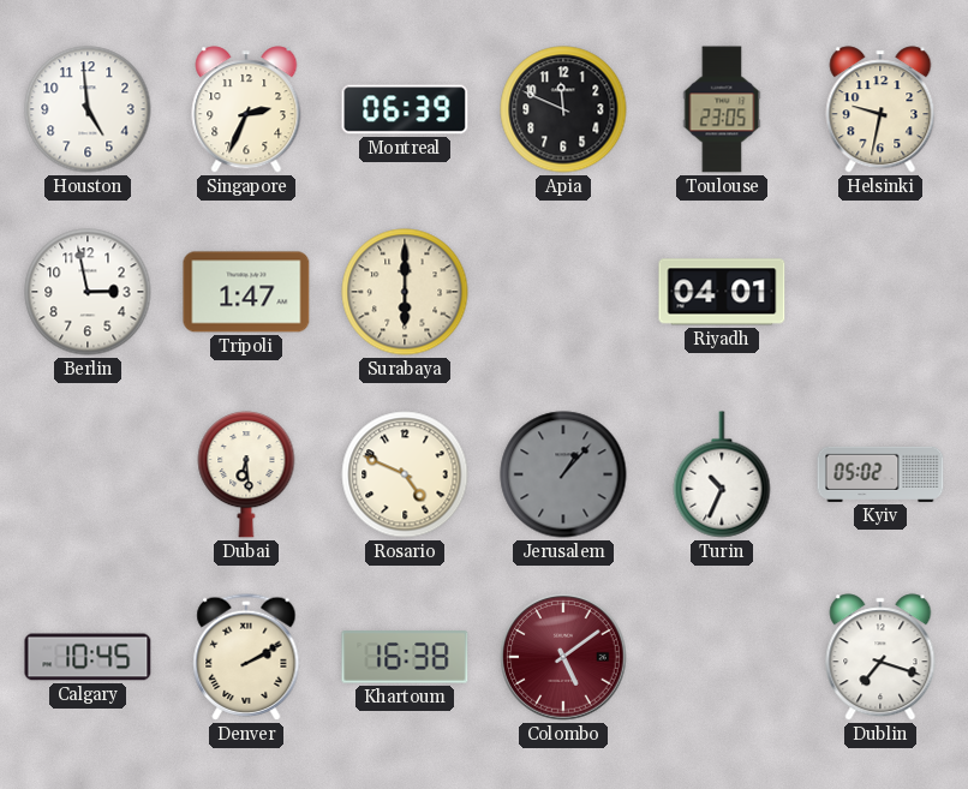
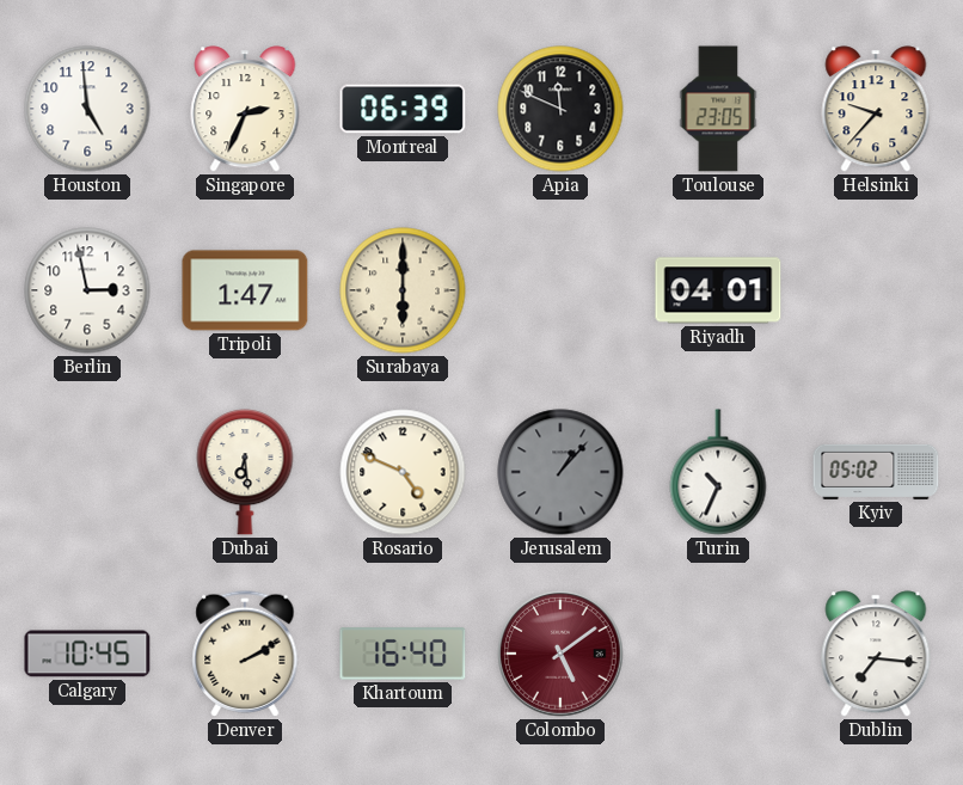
Helsinki: 9:32 -> 9:37
Khartoum: 16:38 -> 16:40
Dublin: 7:18 -> 7:16
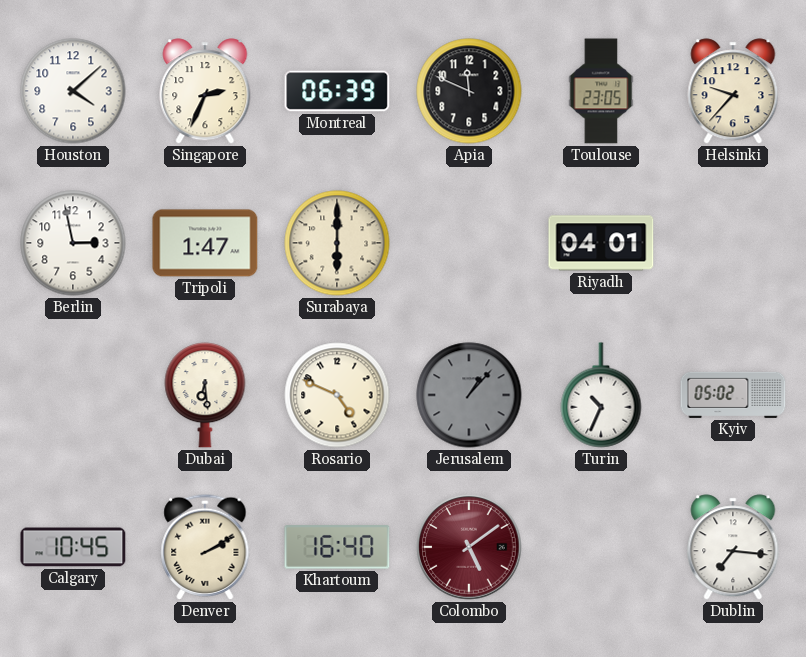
Houston: 4:59 -> 4:08
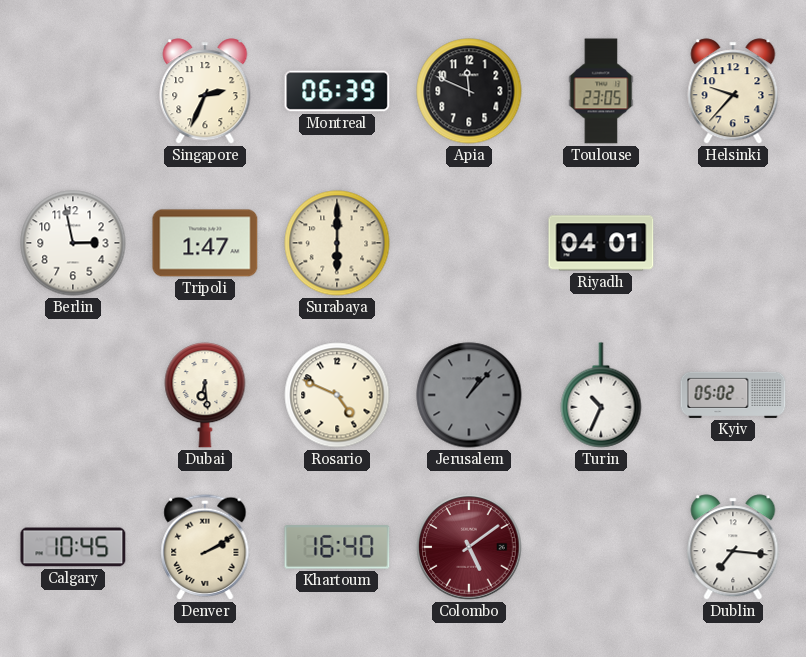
Houston: 4:08 -> none
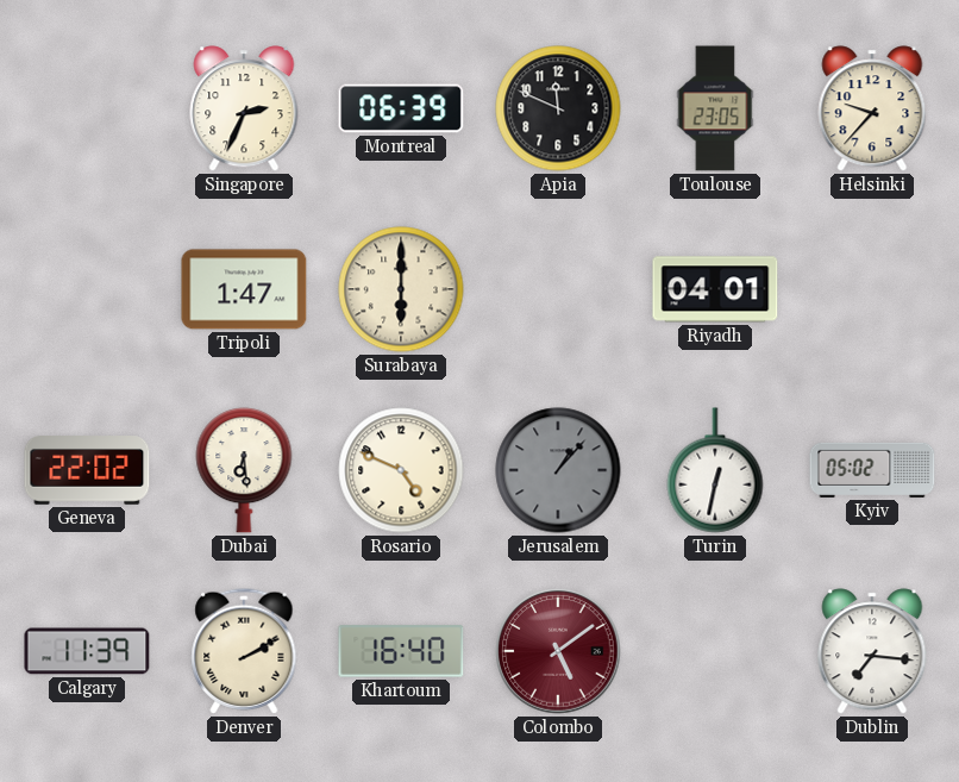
Berlin: 2:58 -> none
Geneva: none -> 22:02
Turin: 10:34 -> 12:32
Calgary: 10:45 -> 11:39
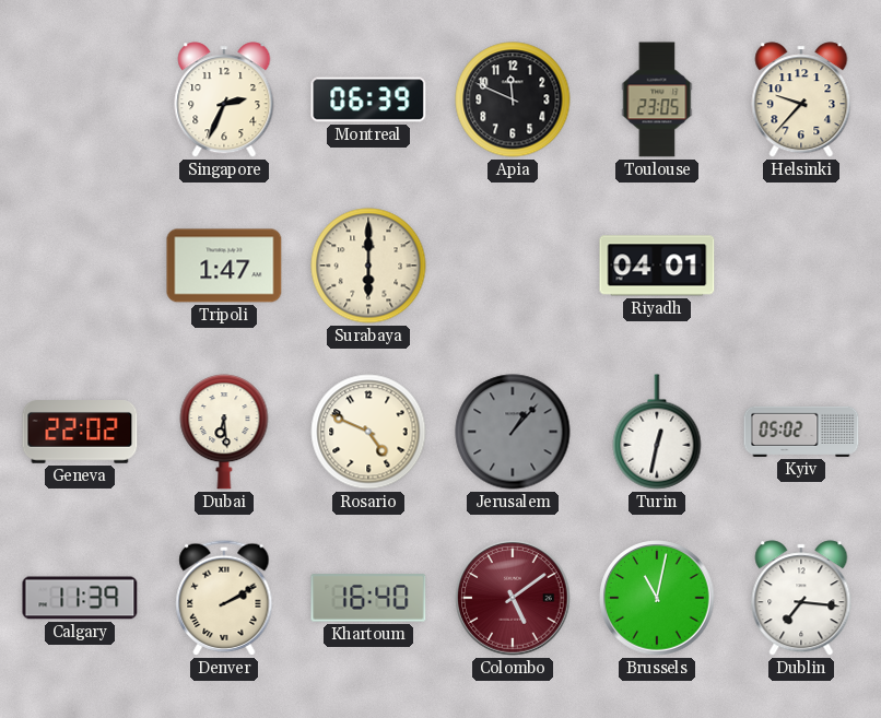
Brussels: none -> 11:02
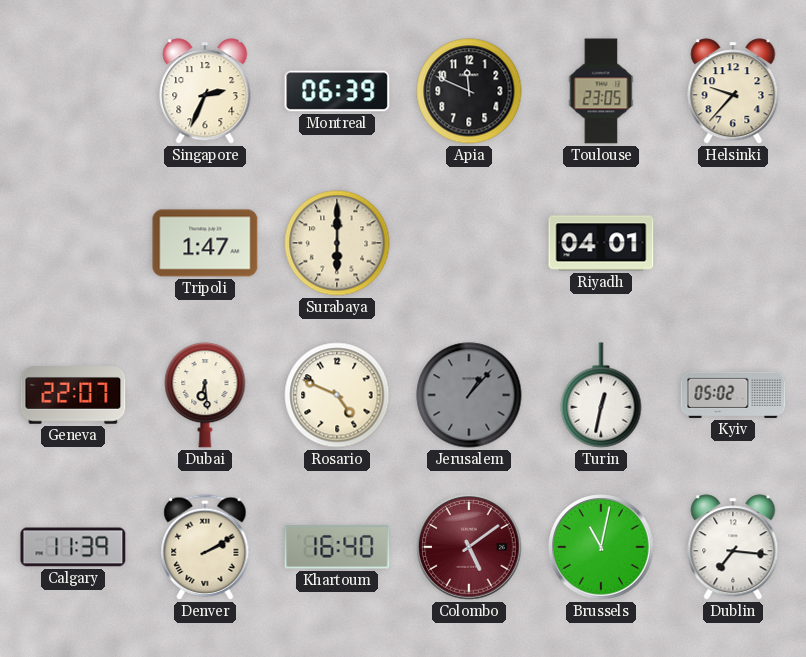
Geneva: 22:02 -> 22:07
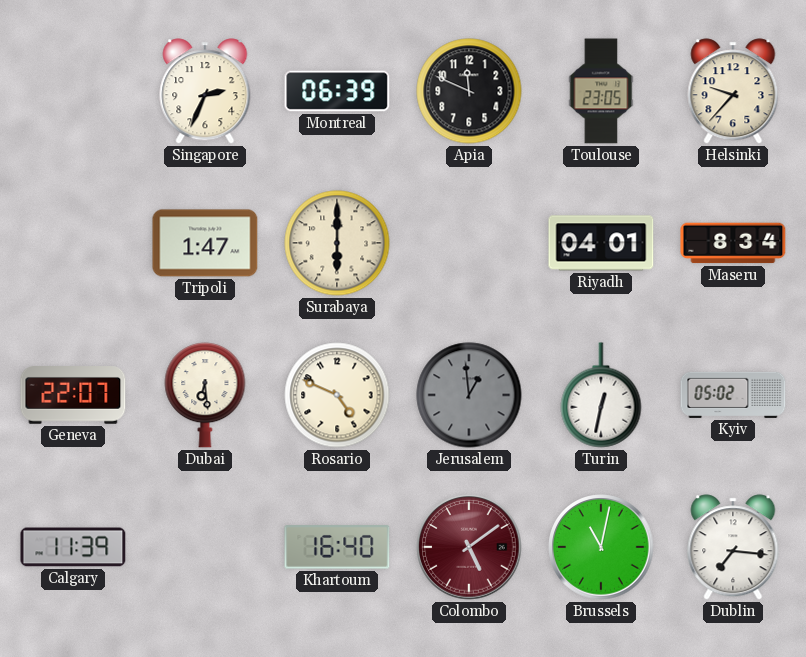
Maseru: none -> 8:34
Jerusalem: 1:07 -> 12:59
Denver: 2:10 -> none
